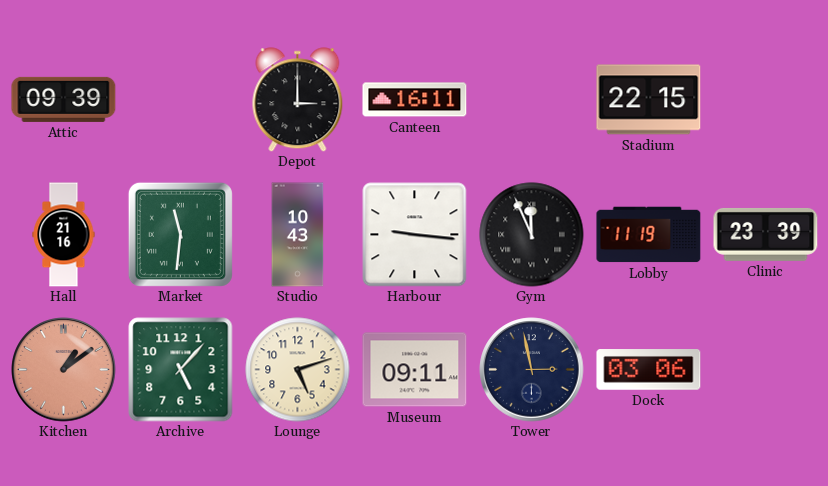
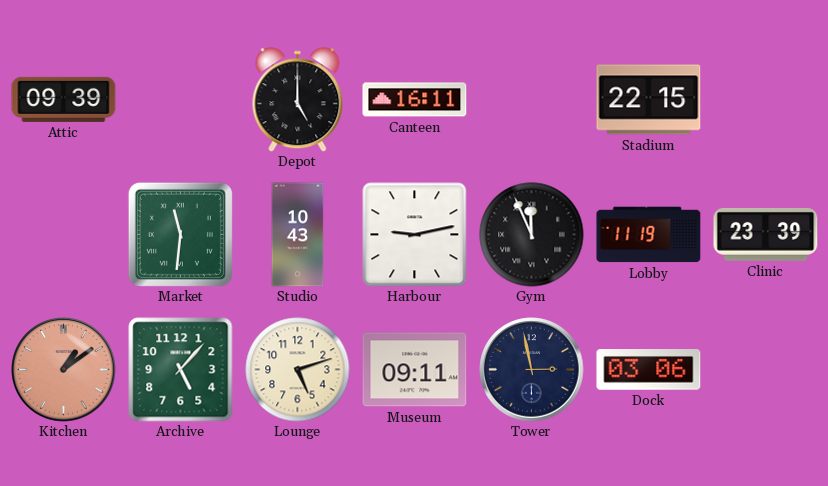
Depot: 3:00 -> 5:00
Hall: 21:16 -> none
Harbour: 9:16 -> 9:13
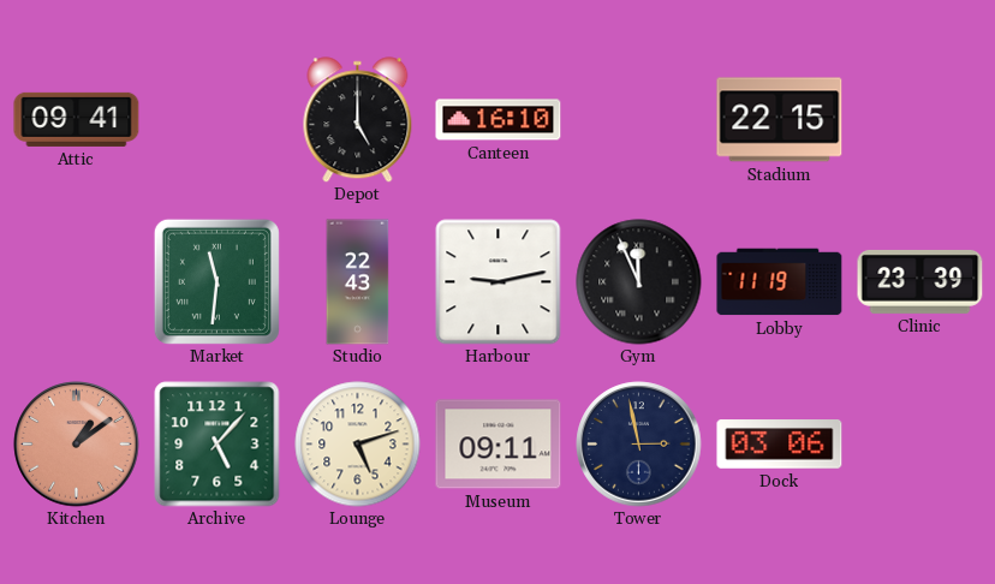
Attic: 09:39 -> 09:41
Canteen: 16:11 -> 16:10
Studio: 10:43 -> 22:43
